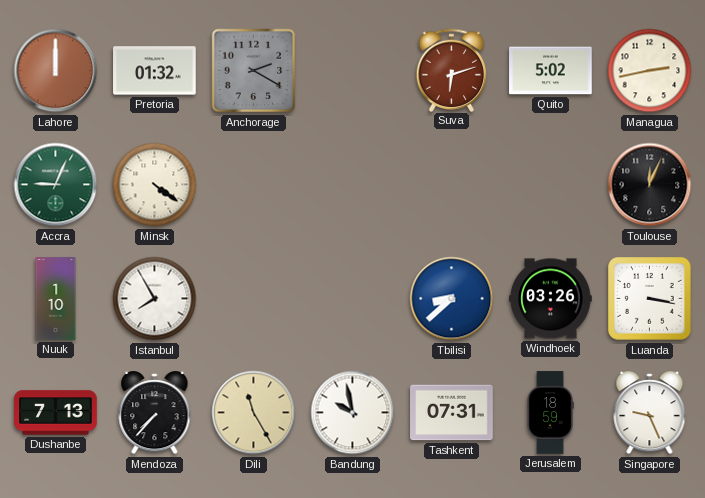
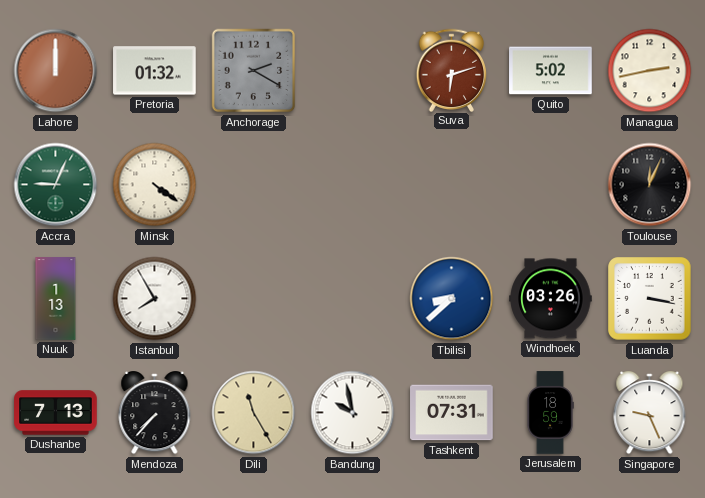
Nuuk: 1:10 -> 1:13
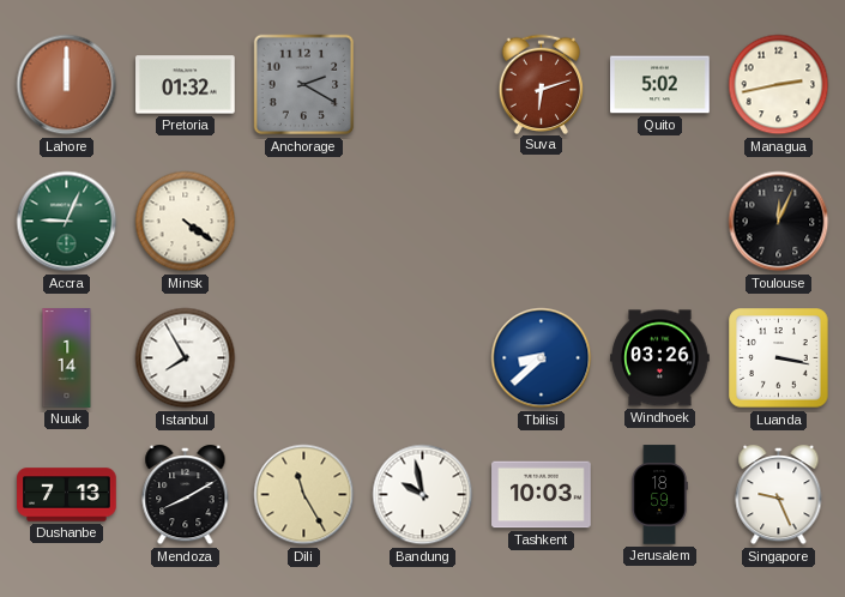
Nuuk: 1:13 -> 1:14
Mendoza: 7:37 -> 8:10
Tashkent: 07:31 -> 10:03
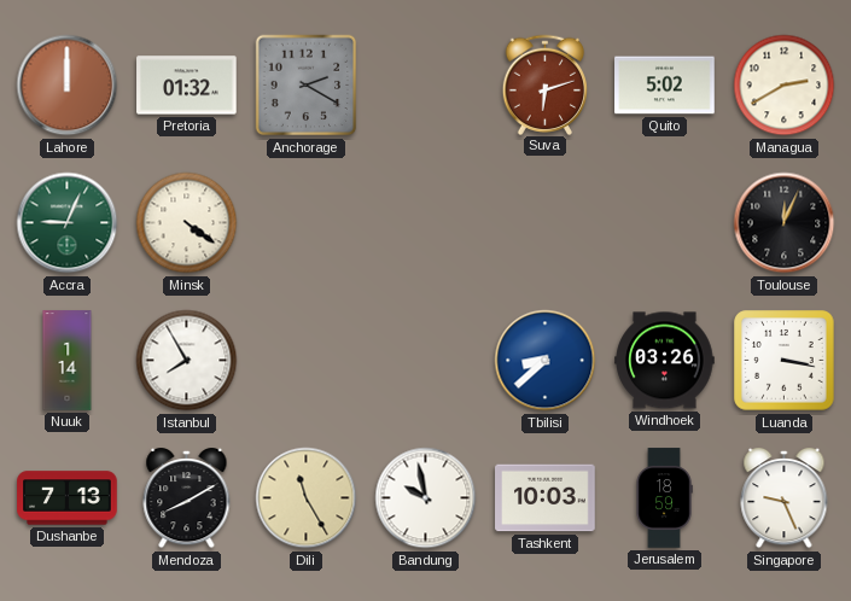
Managua: 2:43 -> 2:40
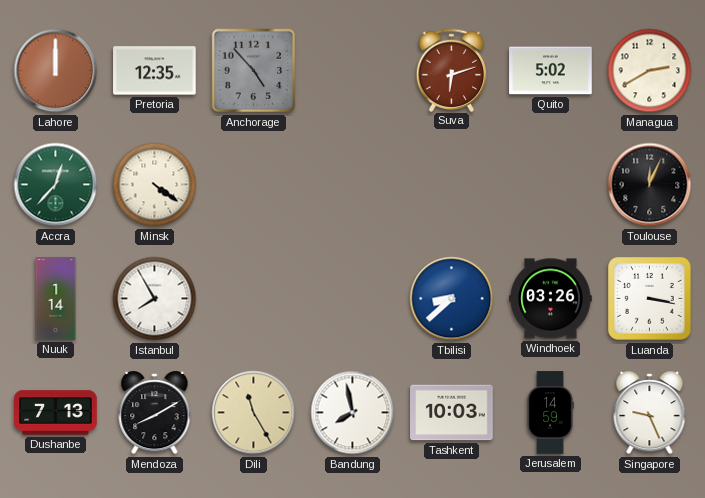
Pretoria: 01:32 -> 12:35
Anchorage: 2:20 -> 4:53
Accra: 9:04 -> 12:37
Bandung: 9:58 -> 7:58
Jerusalem: 18:59 -> 14:59
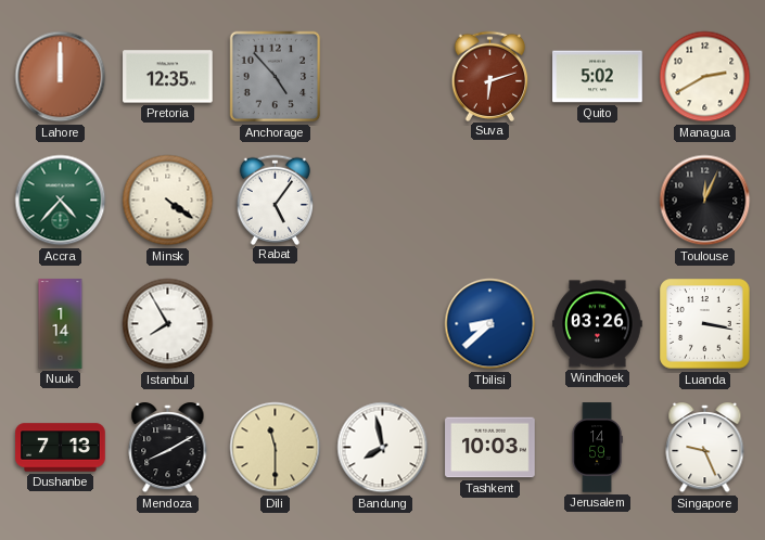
Accra: 12:37 -> 4:37
Rabat: none -> 5:06
Dili: 11:25 -> 11:30
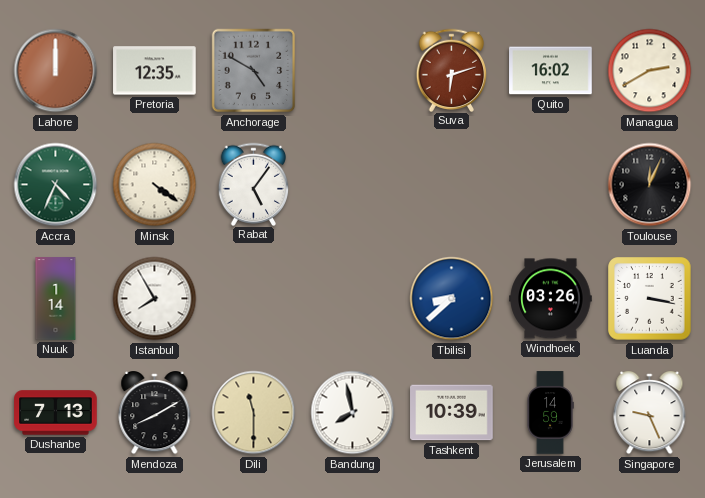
Anchorage: 4:53 -> 4:50
Quito: 5:02 -> 16:02
Accra: 4:37 -> 4:34
Tashkent: 10:03 -> 10:39
